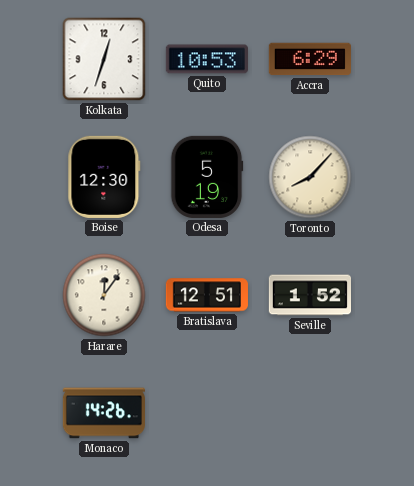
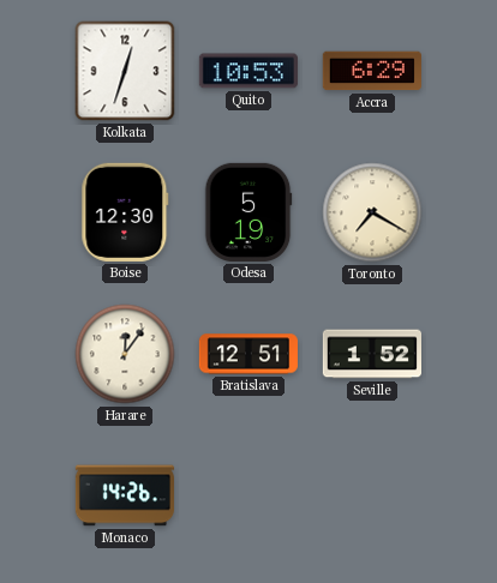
Toronto: 8:07 -> 7:20
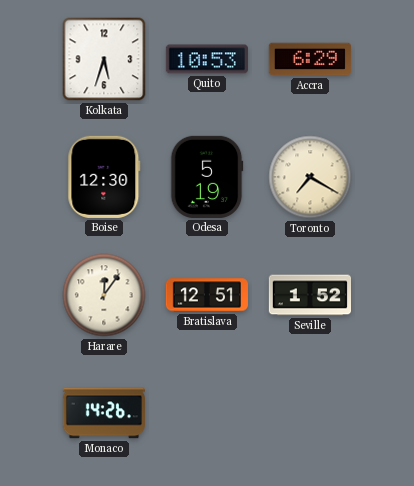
Kolkata: 12:33 -> 5:33
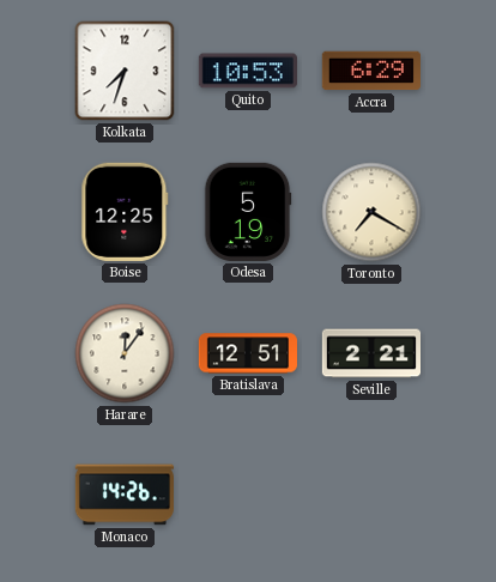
Kolkata: 5:33 -> 7:33
Boise: 12:30 -> 12:25
Seville: 1:52 -> 2:21
